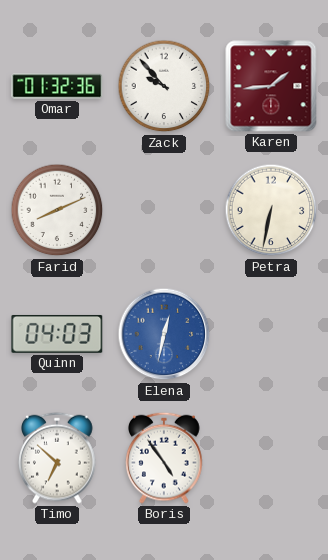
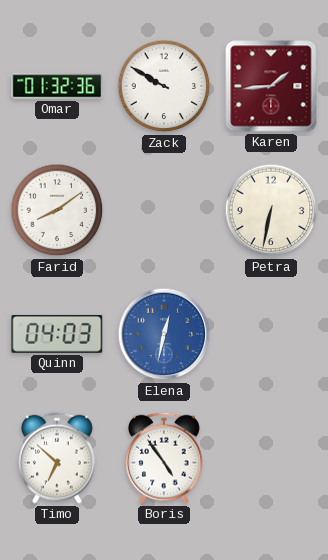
Zack: 9:53 -> 9:50
Farid: 8:11 -> 8:09
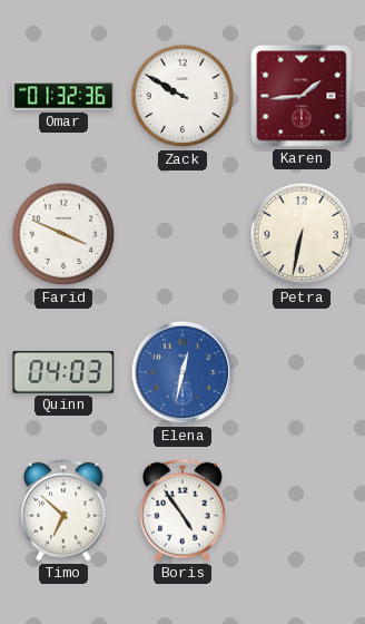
Farid: 8:09 -> 3:49
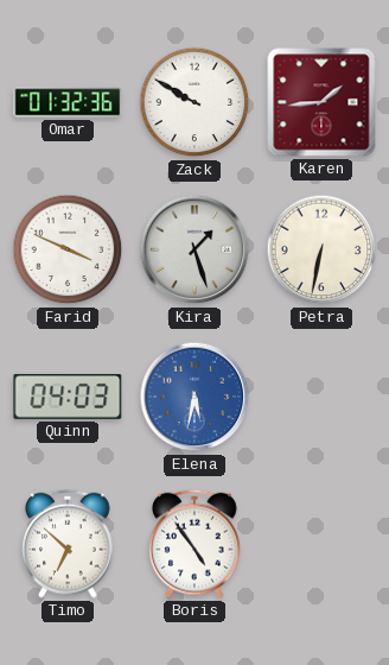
Kira: none -> 1:27
Elena: 12:32 -> 5:32
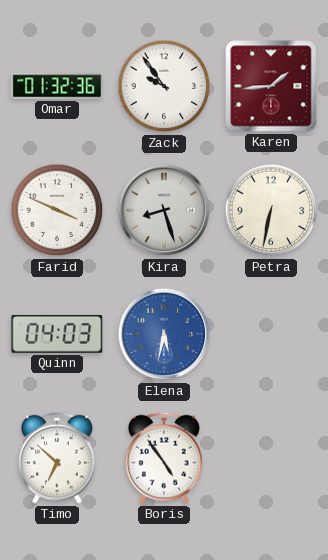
Zack: 9:50 -> 9:54
Kira: 1:27 -> 8:27
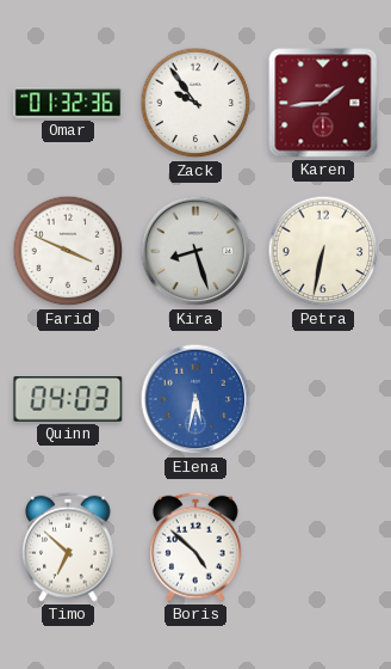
Boris: 4:54 -> 4:52
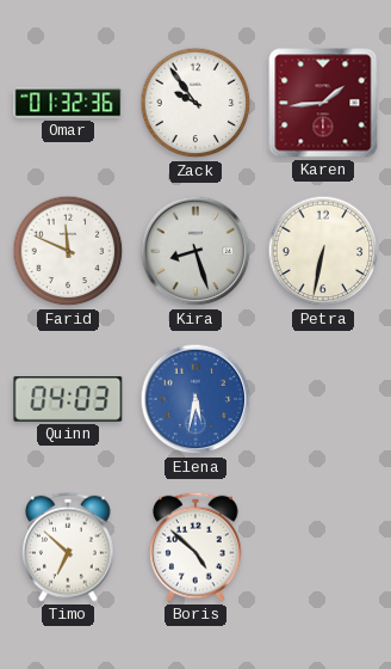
Farid: 3:49 -> 11:49
